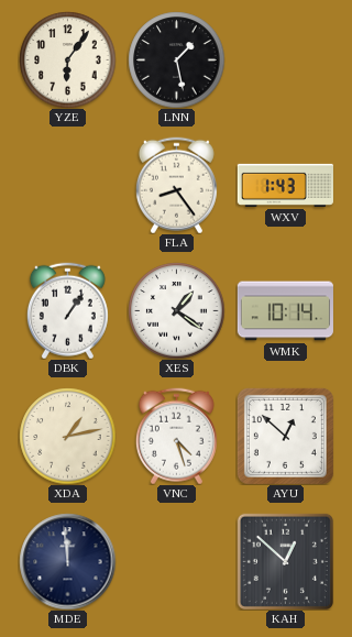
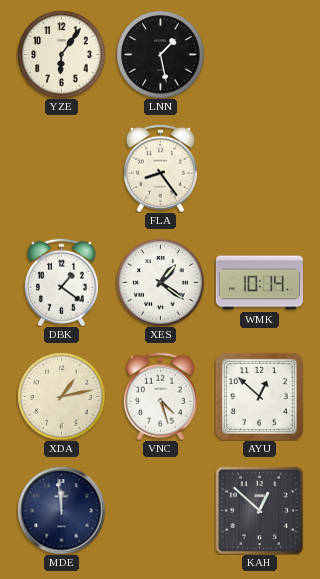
WXV: 1:43 -> none
DBK: 1:06 -> 1:21
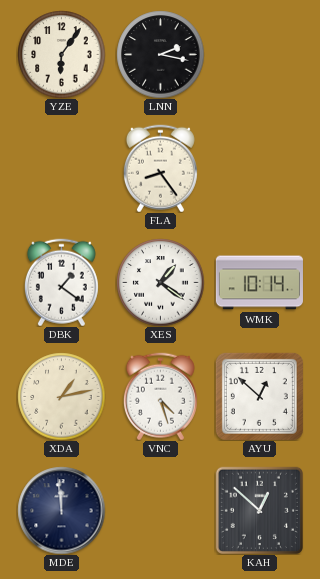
LNN: 1:28 -> 2:17
